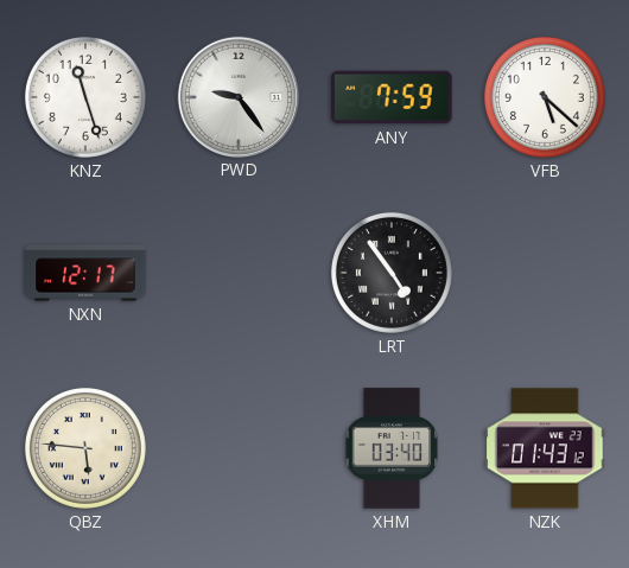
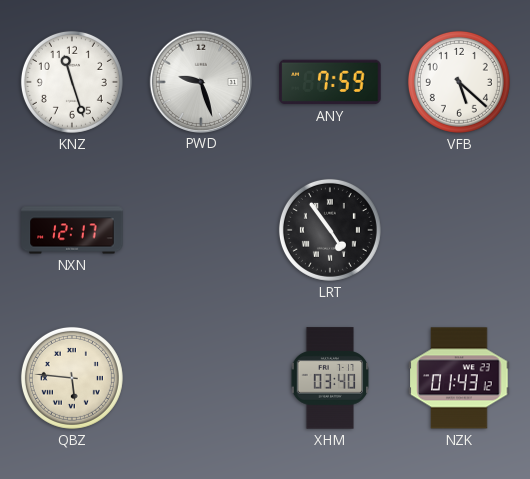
PWD: 9:24 -> 9:27
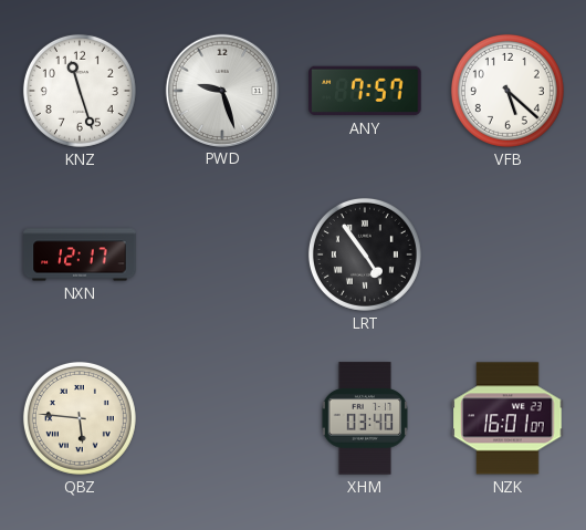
ANY: 7:59 -> 7:57
NZK: 01:43 -> 16:01
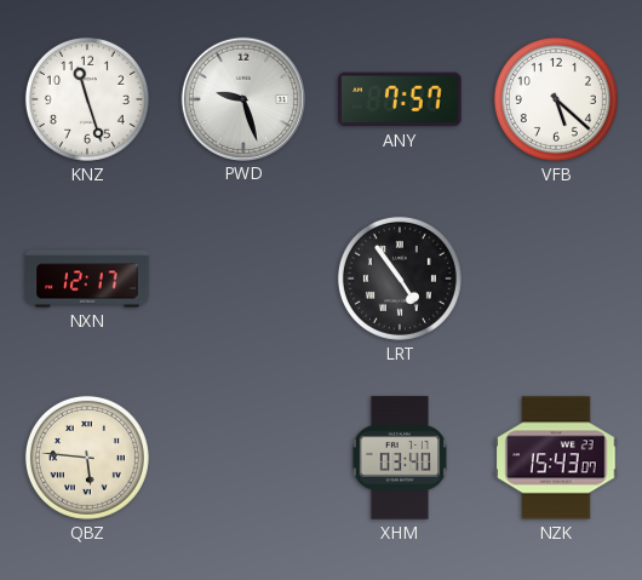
NZK: 16:01 -> 15:43
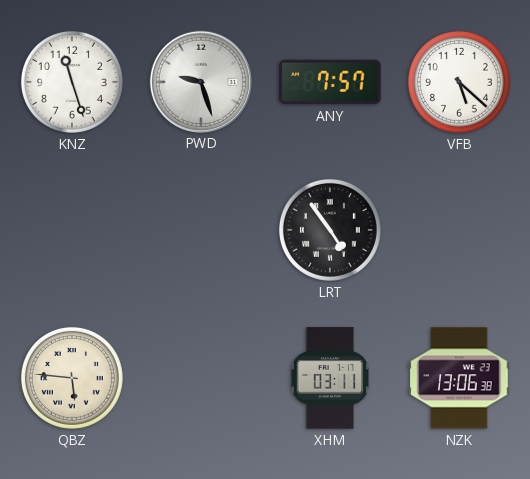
NXN: 12:17 -> none
XHM: 03:40 -> 03:11
NZK: 15:43 -> 13:06
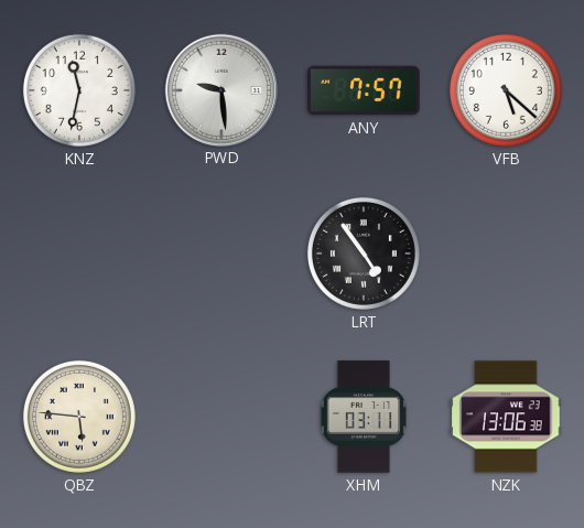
KNZ: 11:27 -> 11:32
PWD: 9:27 -> 9:29
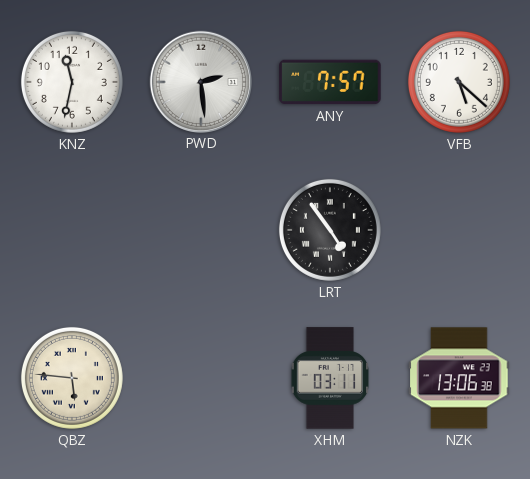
PWD: 9:29 -> 2:29
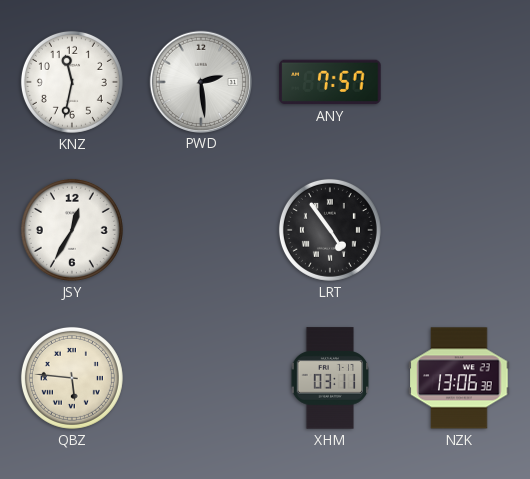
VFB: 5:22 -> none
JSY: none -> 12:35
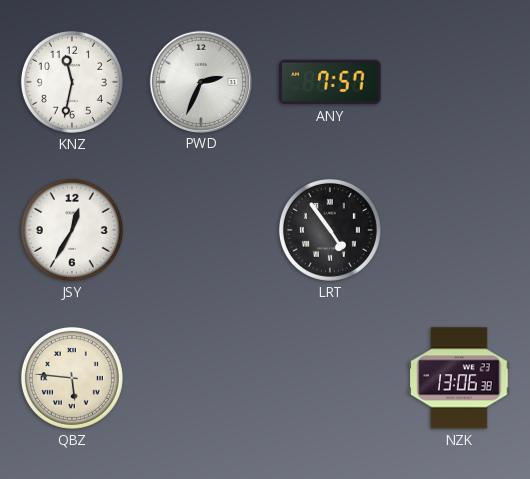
PWD: 2:29 -> 2:34
XHM: 03:11 -> none
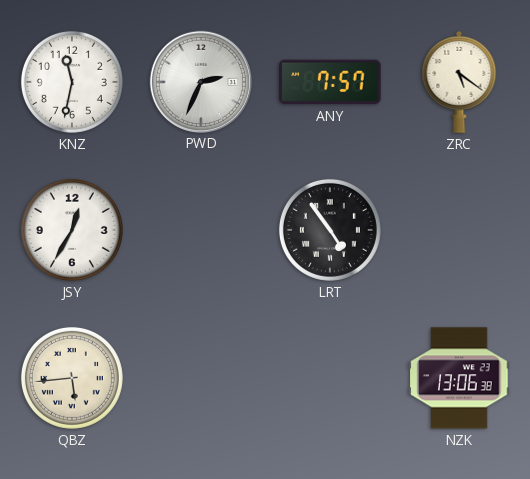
ZRC: none -> 5:21
QBZ: 5:46 -> 5:44
